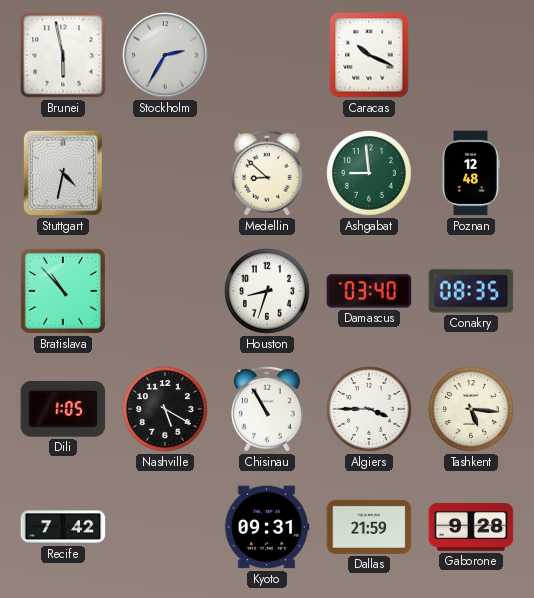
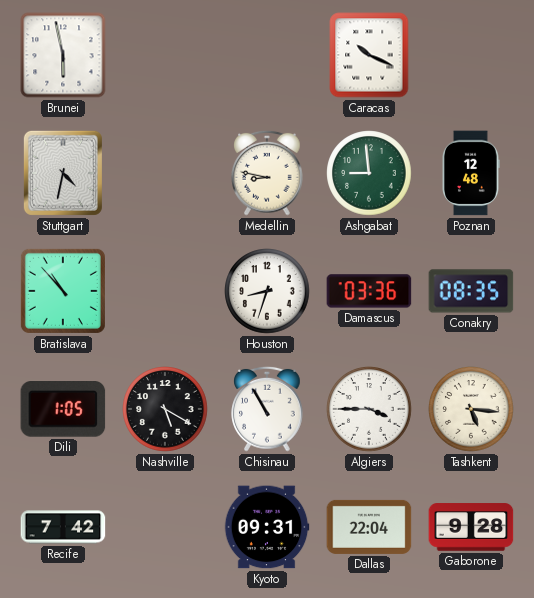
Stockholm: 2:35 -> none
Medellin: 8:52 -> 8:47
Damascus: 03:40 -> 03:36
Dallas: 21:59 -> 22:04
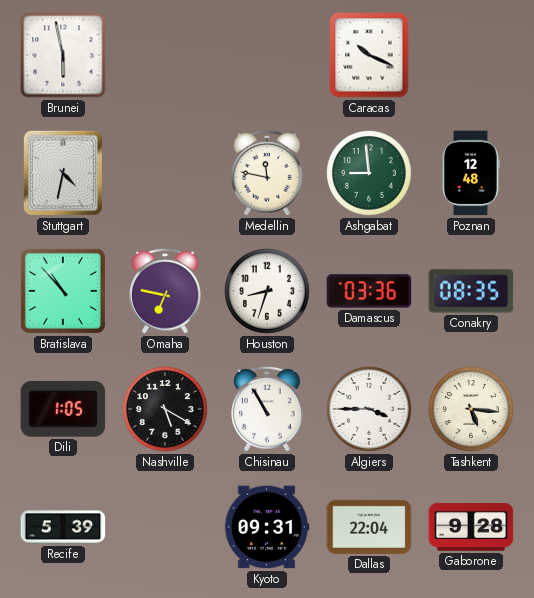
Medellin: 8:47 -> 11:47
Omaha: none -> 6:47
Recife: 7:42 -> 5:39
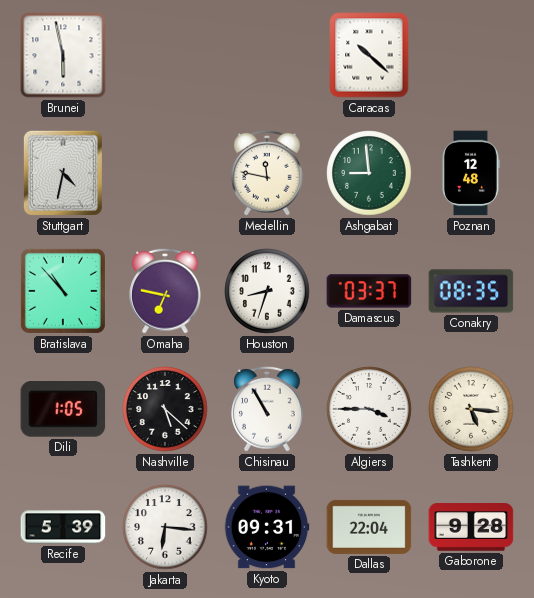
Caracas: 10:19 -> 10:22
Damascus: 03:36 -> 03:37
Nashville: 5:20 -> 5:22
Jakarta: none -> 6:16
